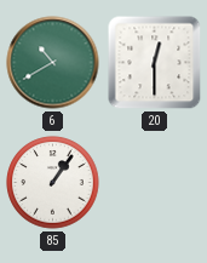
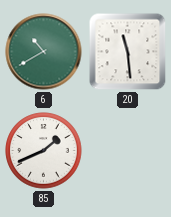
20: 12:30 -> 11:29
85: 1:06 -> 1:41
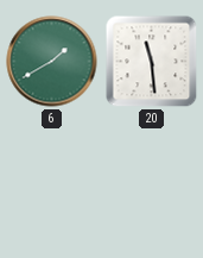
6: 10:40 -> 1:40
85: 1:41 -> none
